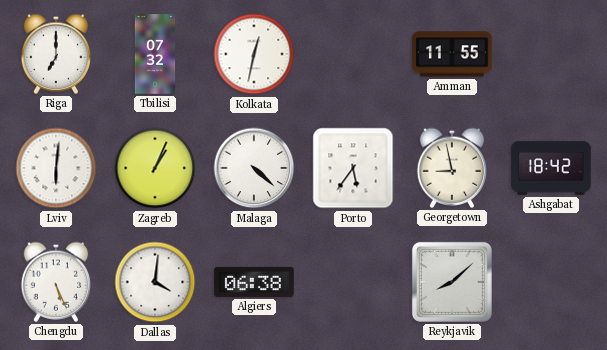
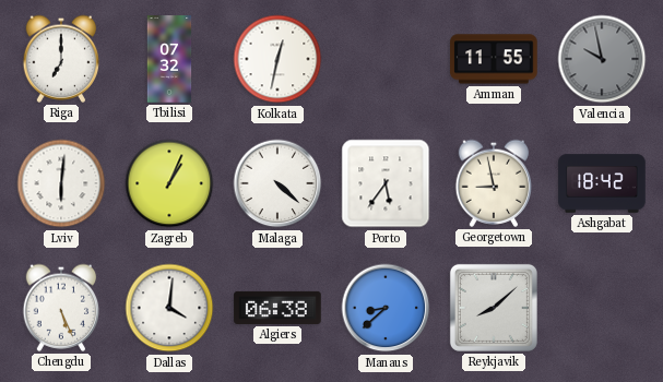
Valencia: none -> 9:58
Manaus: none -> 8:38
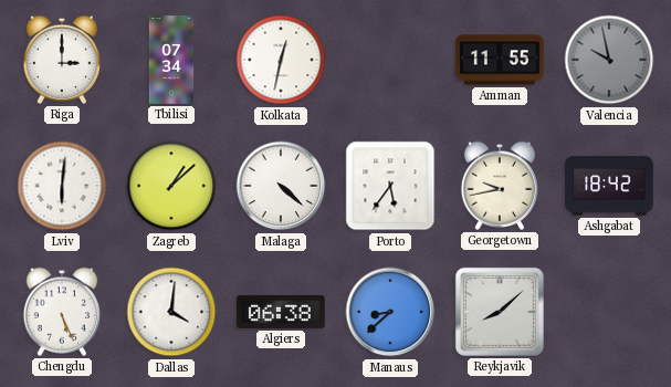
Riga: 7:00 -> 3:00
Tbilisi: 07:32 -> 07:34
Zagreb: 1:04 -> 1:08
Georgetown: 8:58 -> 9:43
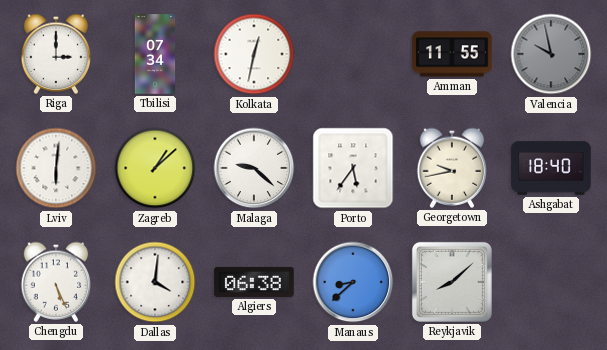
Malaga: 4:22 -> 9:22
Ashgabat: 18:42 -> 18:40
